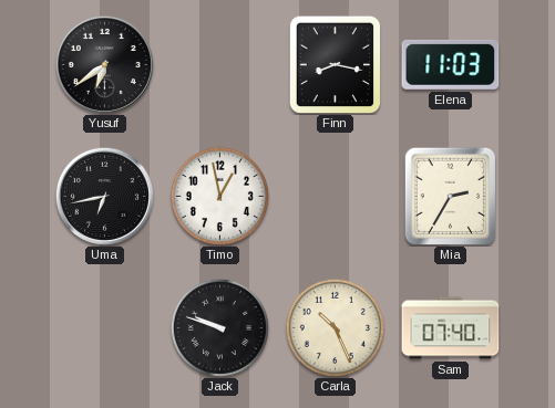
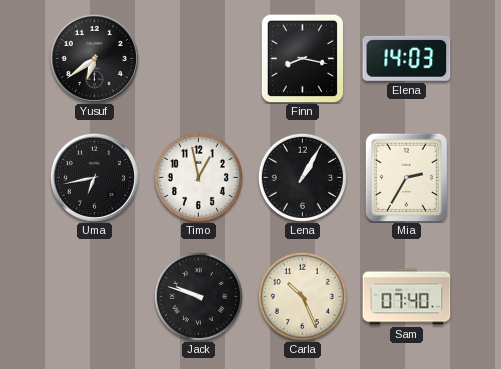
Elena: 11:03 -> 14:03
Lena: none -> 1:05
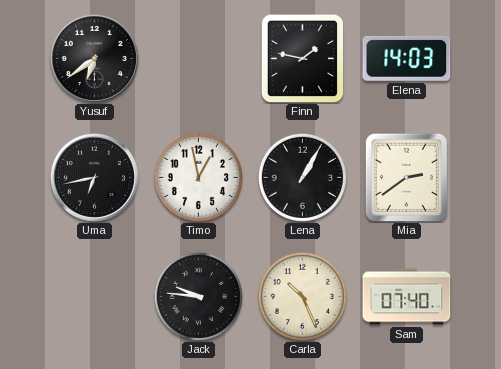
Finn: 8:17 -> 1:47
Mia: 2:35 -> 2:39
Jack: 9:48 -> 9:46
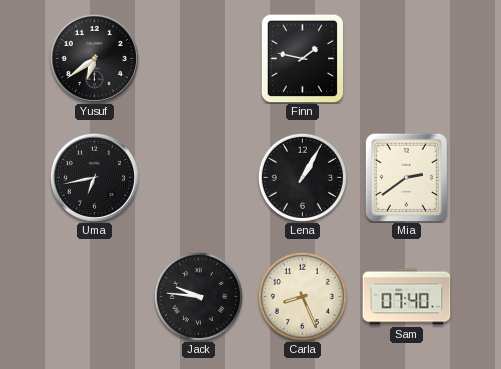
Elena: 14:03 -> none
Timo: 12:58 -> none
Carla: 10:26 -> 8:26
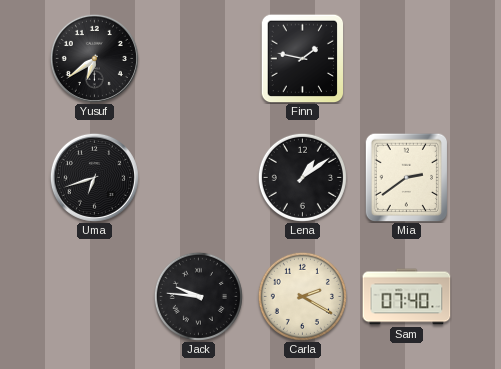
Uma: 6:43 -> 6:42
Lena: 1:05 -> 1:09
Carla: 8:26 -> 2:20
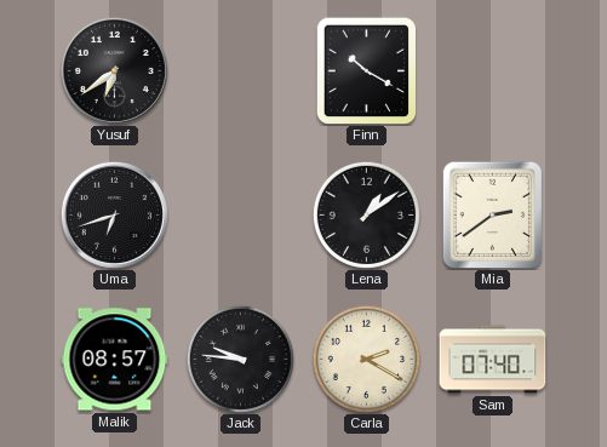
Finn: 1:47 -> 10:20
Malik: none -> 08:57
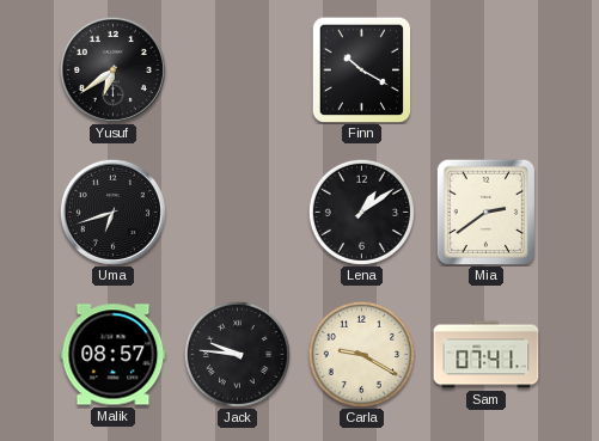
Carla: 2:20 -> 9:20
Sam: 07:40 -> 07:41
